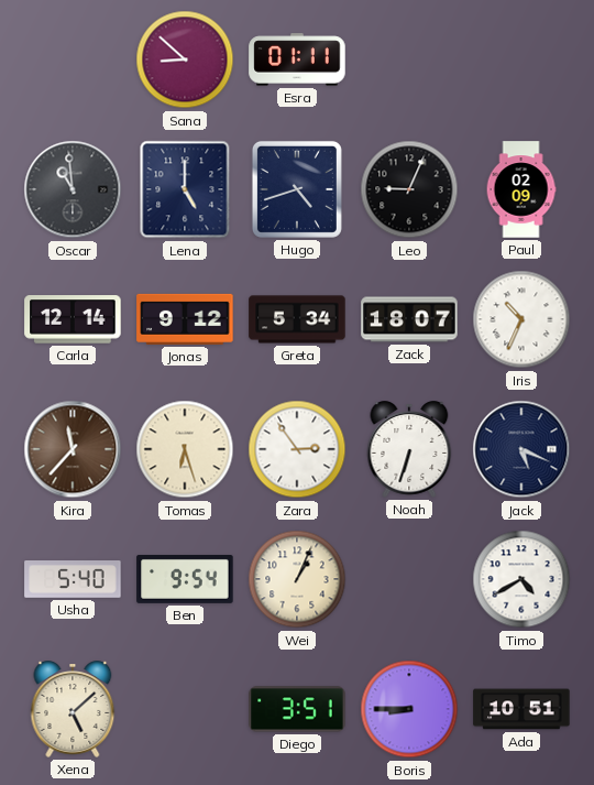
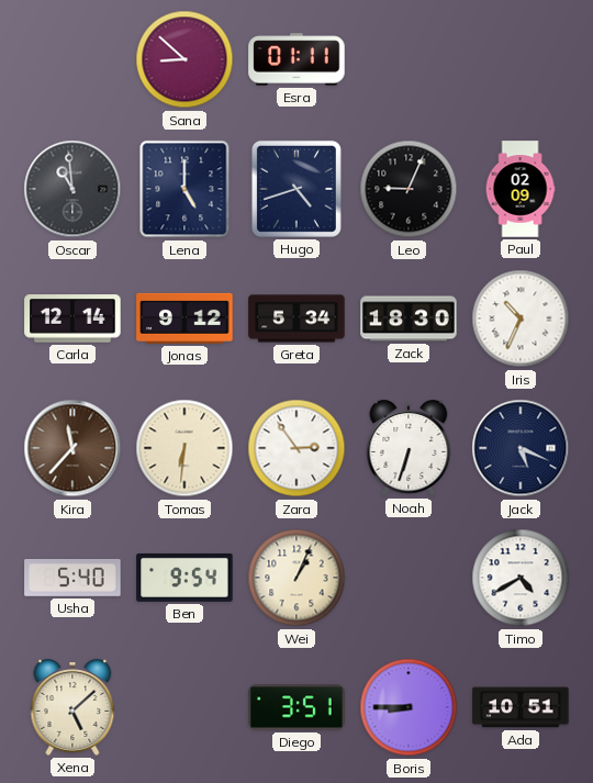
Zack: 18:07 -> 18:30
Tomas: 6:27 -> 6:31
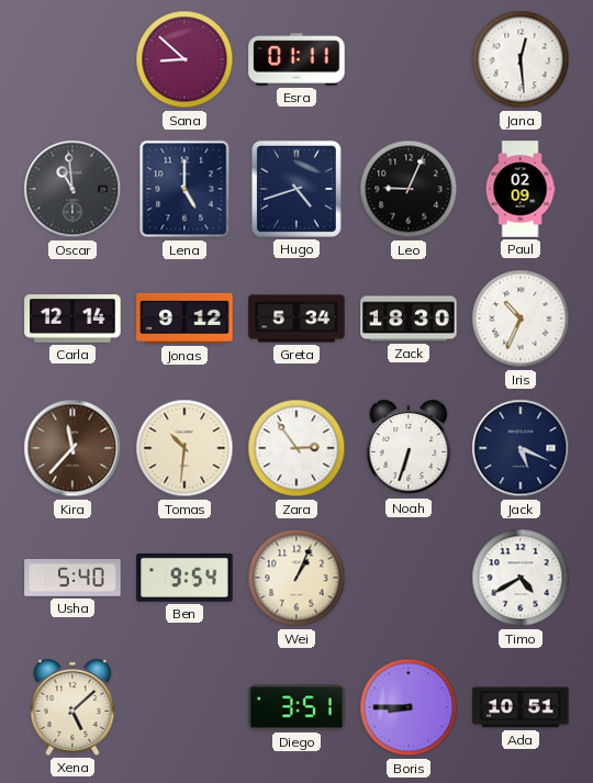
Jana: none -> 12:29
Tomas: 6:31 -> 10:31
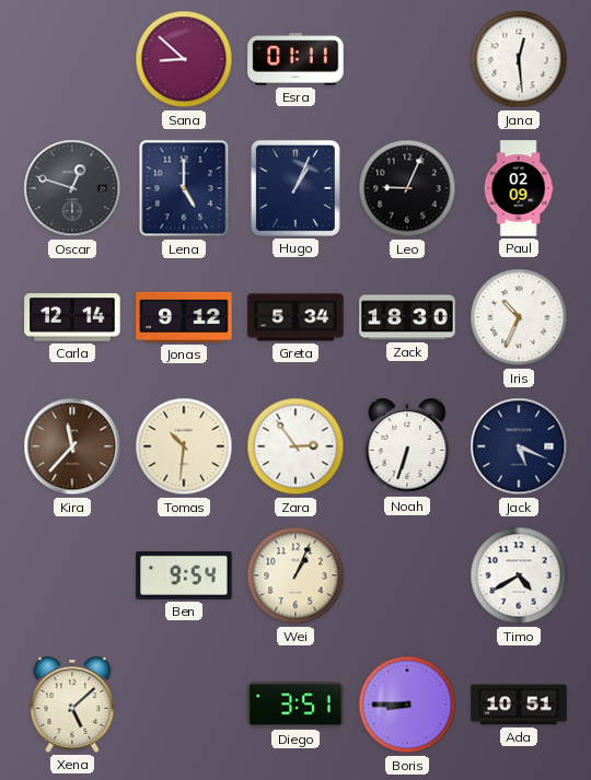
Oscar: 10:59 -> 12:48
Hugo: 4:42 -> 1:04
Usha: 5:40 -> none
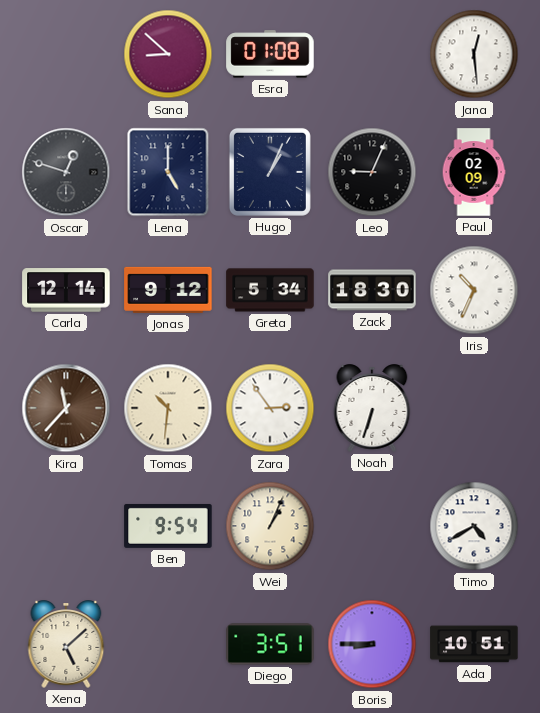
Esra: 01:11 -> 01:08
Jack: 5:19 -> none
